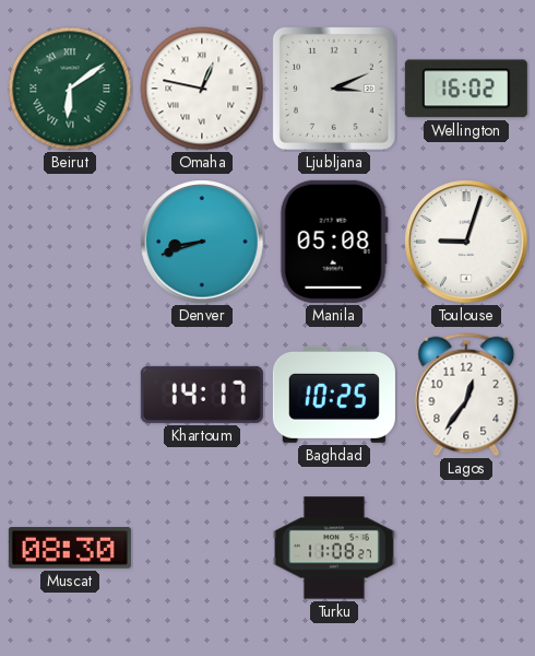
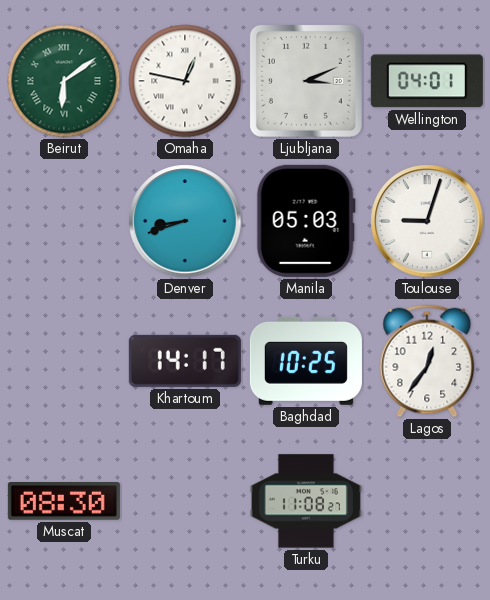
Wellington: 16:02 -> 04:01
Manila: 05:08 -> 05:03
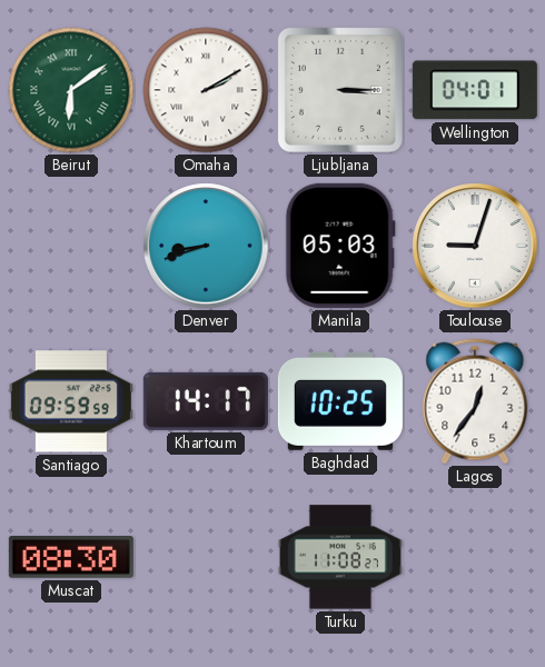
Omaha: 12:47 -> 2:10
Ljubljana: 3:11 -> 3:15
Santiago: none -> 09:59
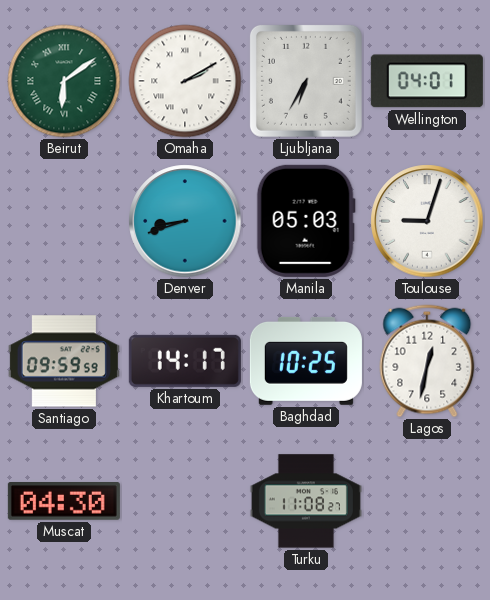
Ljubljana: 3:15 -> 6:35
Lagos: 12:36 -> 12:32
Muscat: 08:30 -> 04:30
